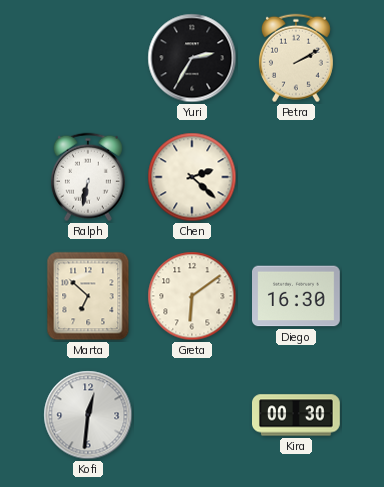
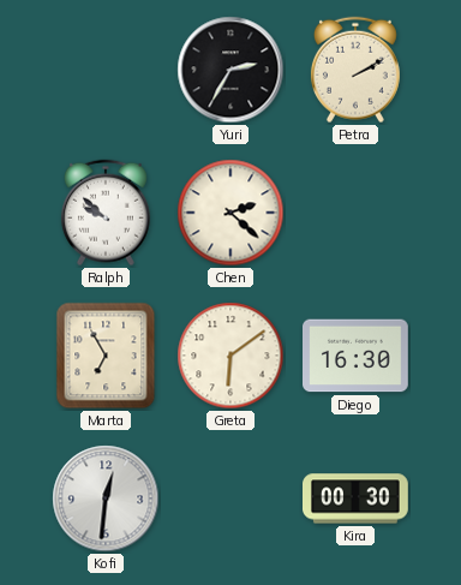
Ralph: 6:32 -> 9:52
Marta: 6:52 -> 6:55
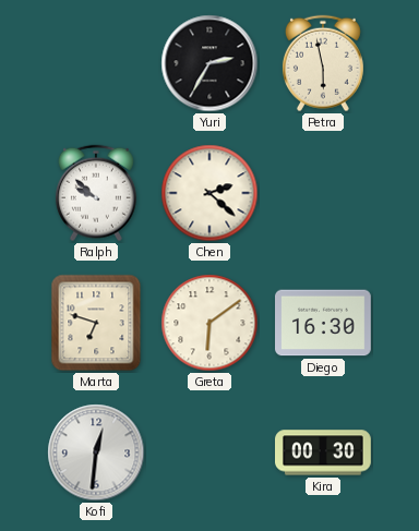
Petra: 2:10 -> 5:58
Marta: 6:55 -> 6:48
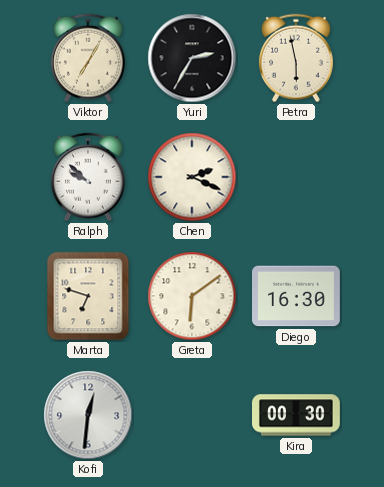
Viktor: none -> 7:05
Chen: 2:22 -> 2:19
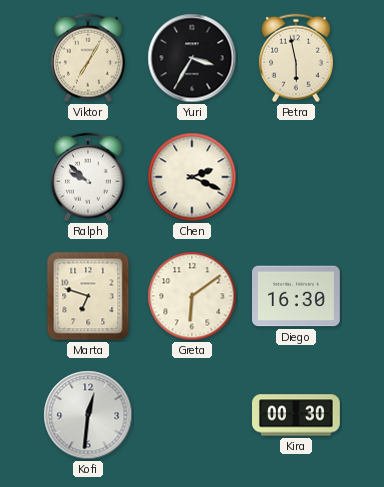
Yuri: 2:35 -> 3:35
